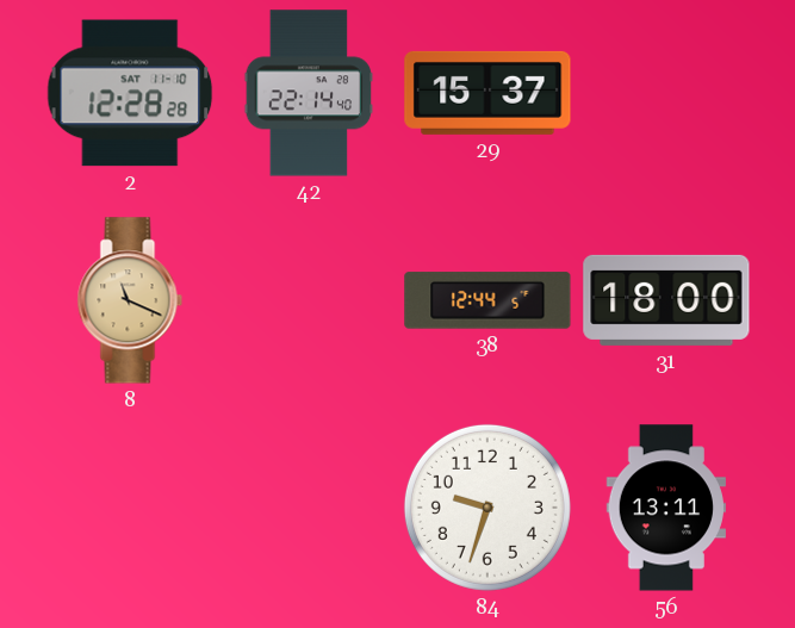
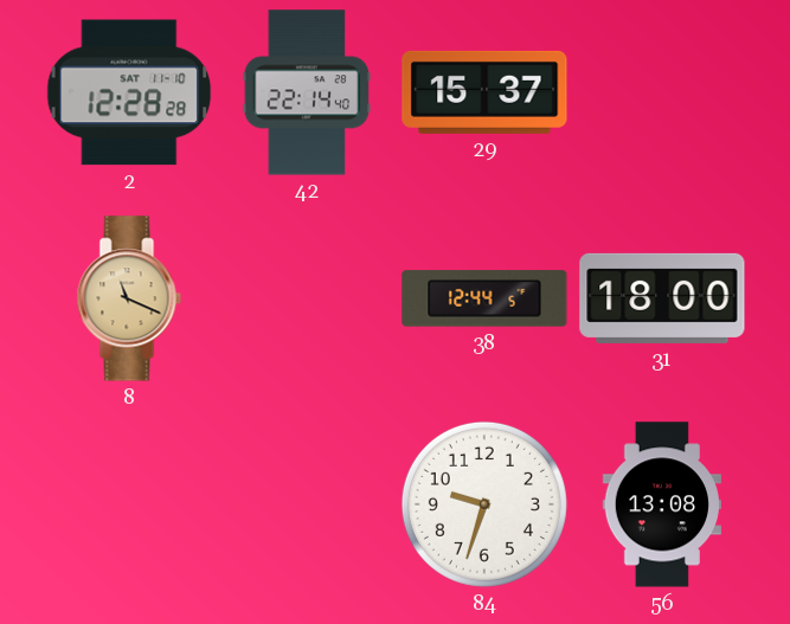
56: 13:11 -> 13:08
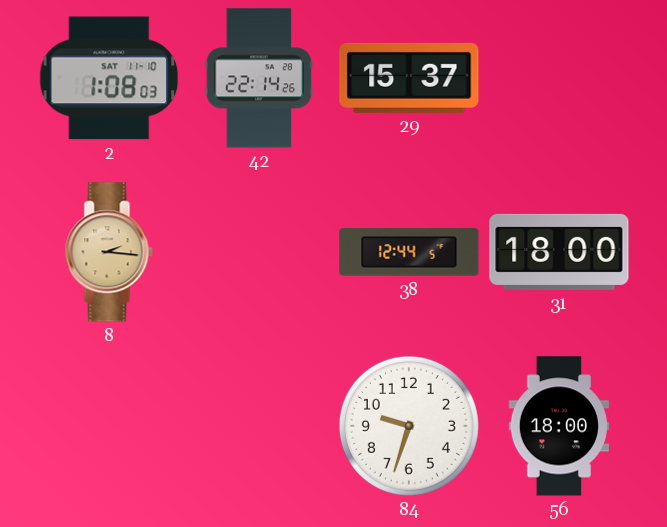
2: 12:28 -> 1:08
42: 22:14:40 -> 22:14:26
8: 11:19 -> 2:16
56: 13:08 -> 18:00
